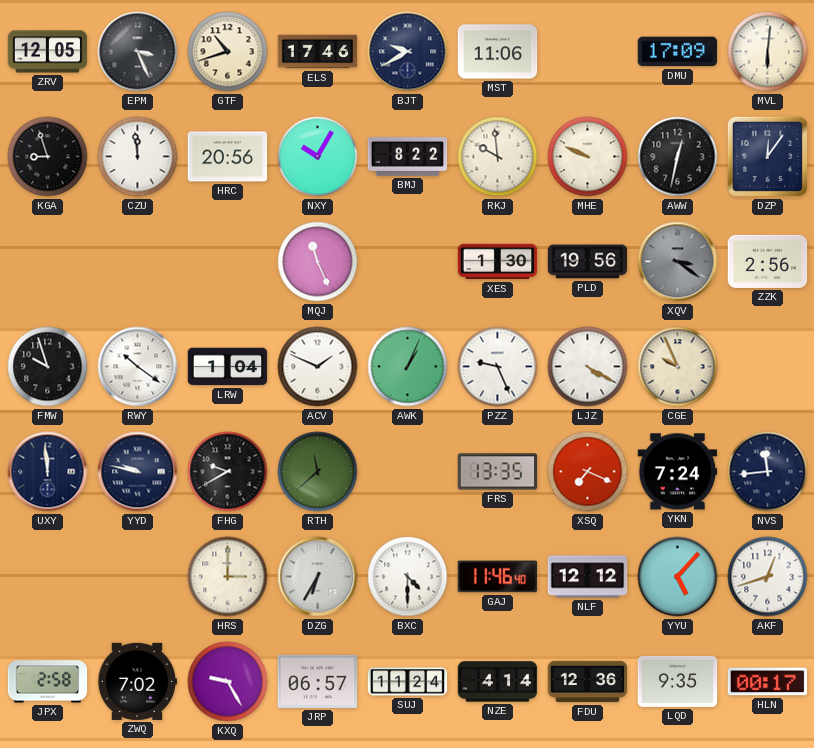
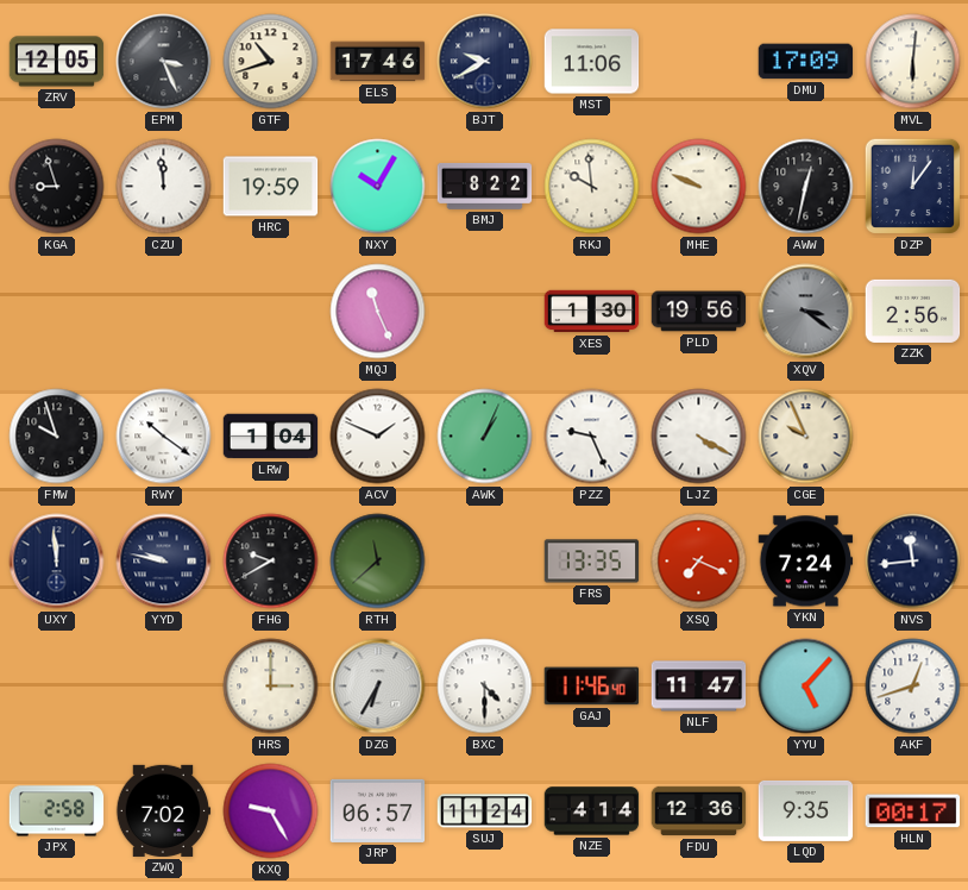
HRC: 20:56 -> 19:59
NLF: 12:12 -> 11:47
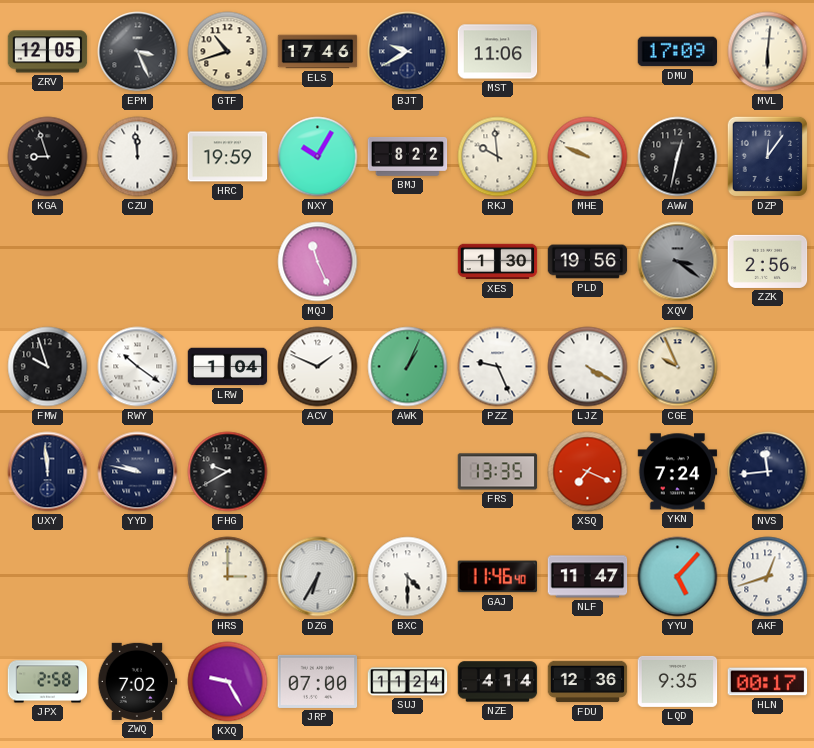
RTH: 11:38 -> none
JRP: 06:57 -> 07:00
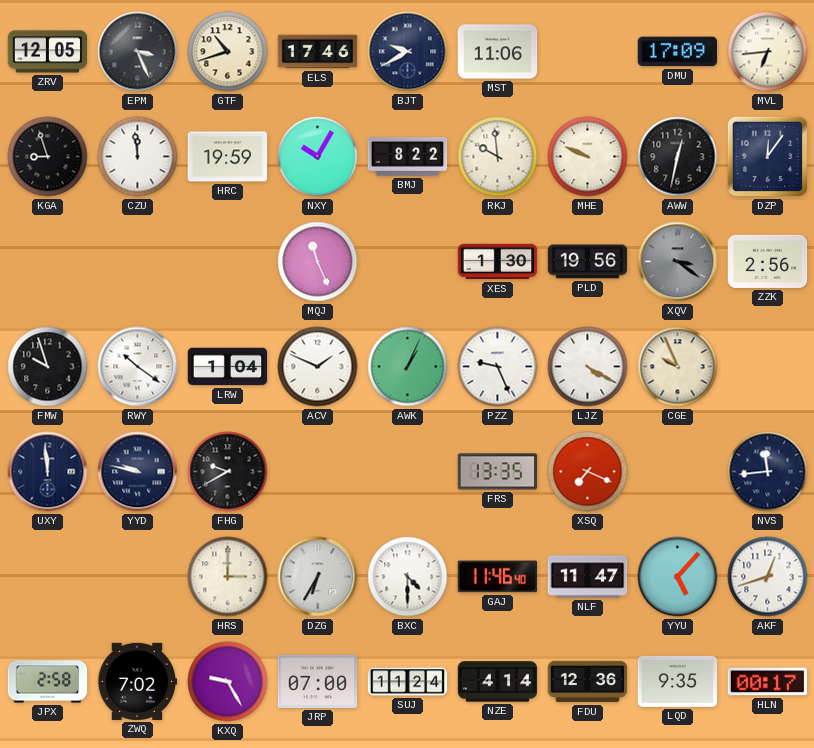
MVL: 6:01 -> 6:44
YKN: 7:24 -> none
